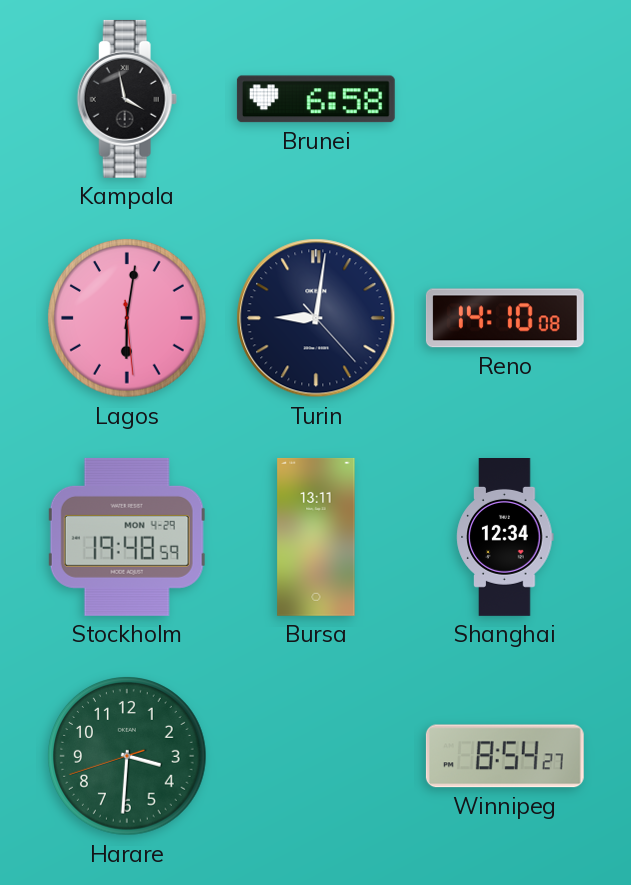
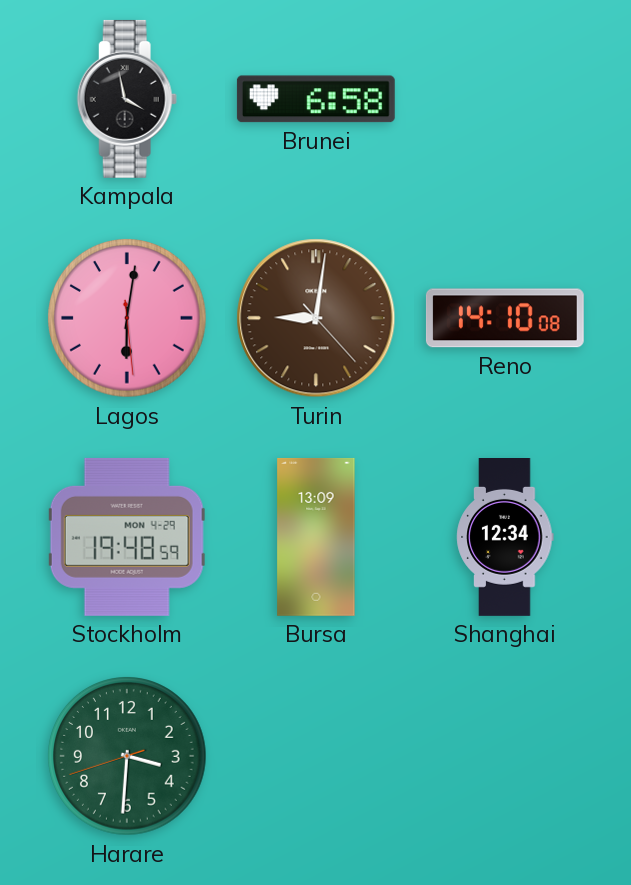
Turin dial: navy -> brown
Bursa: 13:11 -> 13:09
Winnipeg: 8:54 -> none
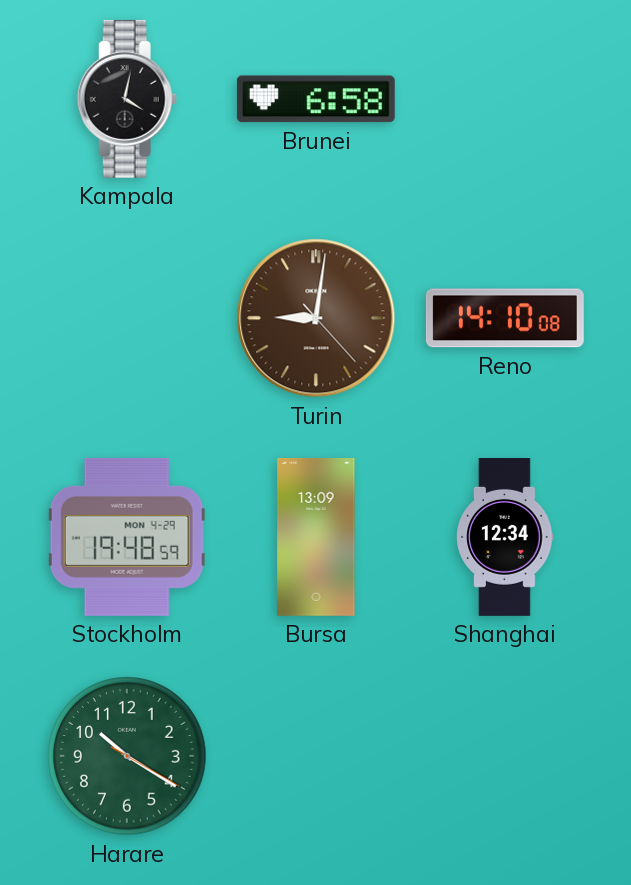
Kampala: 3:58 -> 4:02
Lagos: 6:01 -> none
Harare: 3:30 -> 10:20
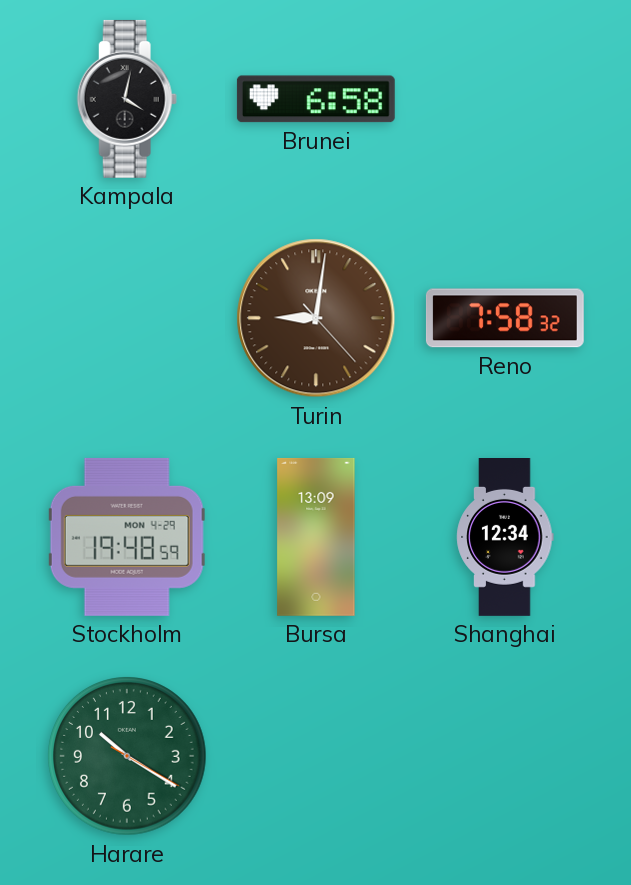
Reno: 14:10 -> 7:58
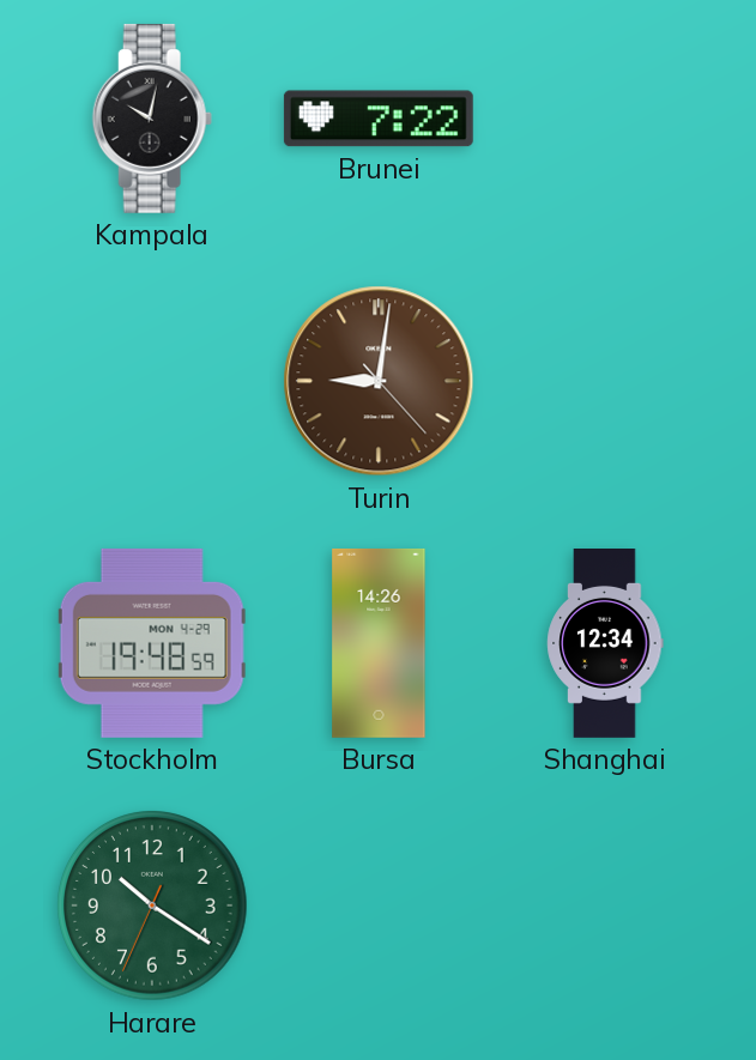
Kampala: 4:02 -> 10:02
Brunei: 6:58 -> 7:22
Reno: 7:58 -> none
Bursa: 13:09 -> 14:26
Harare: 10:20:20 -> 10:20:34
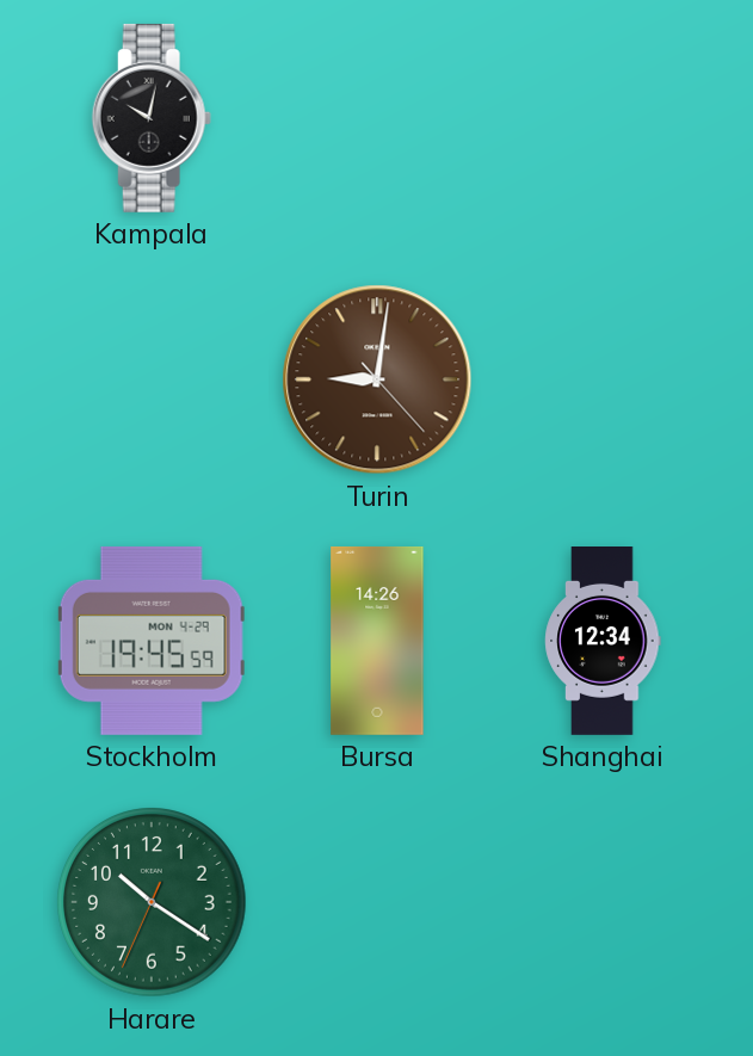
Brunei: 7:22 -> none
Stockholm: 19:48 -> 19:45
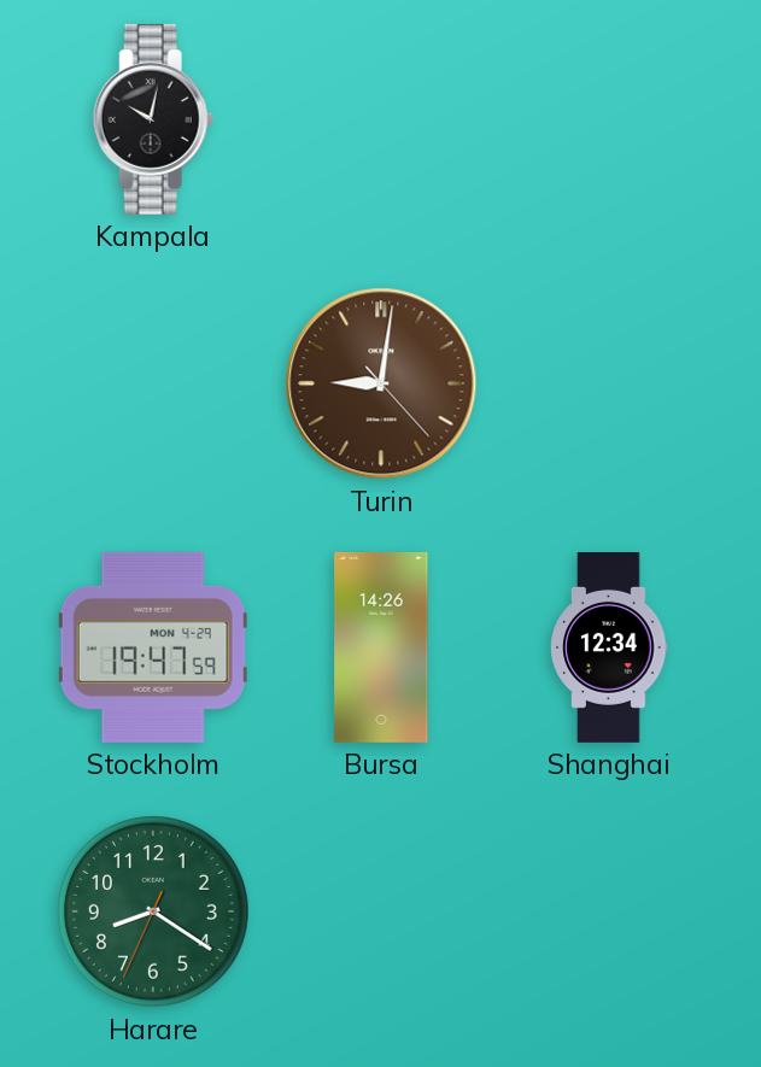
Stockholm: 19:45 -> 19:47
Harare: 10:20 -> 8:20
